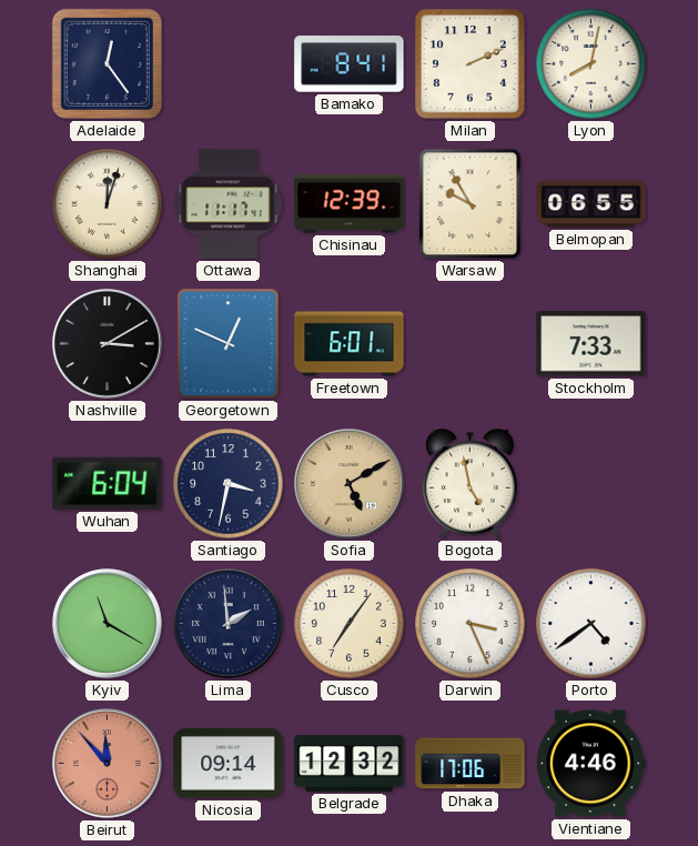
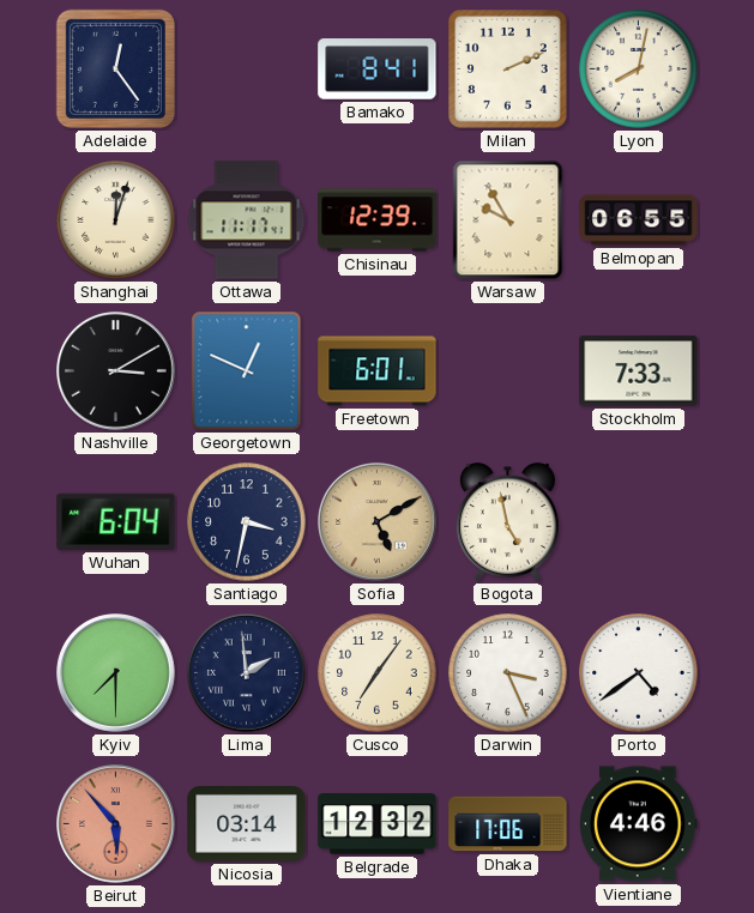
Kyiv: 11:20 -> 7:30
Beirut: 11:53 -> 5:53
Nicosia: 09:14 -> 03:14
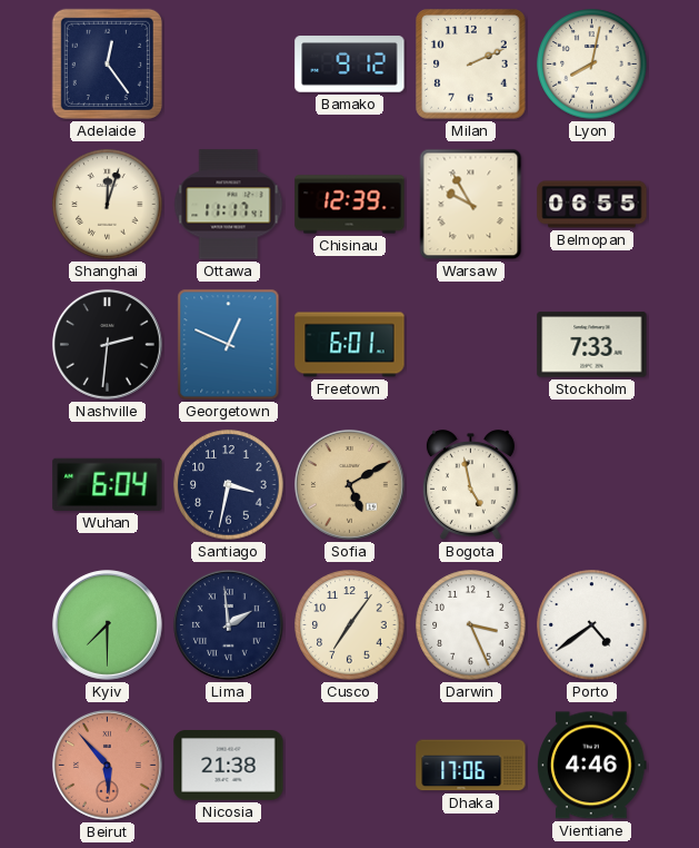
Bamako: 8:41 -> 9:12
Nashville: 3:10 -> 2:31
Nicosia: 03:14 -> 21:38
Belgrade: 12:32 -> none
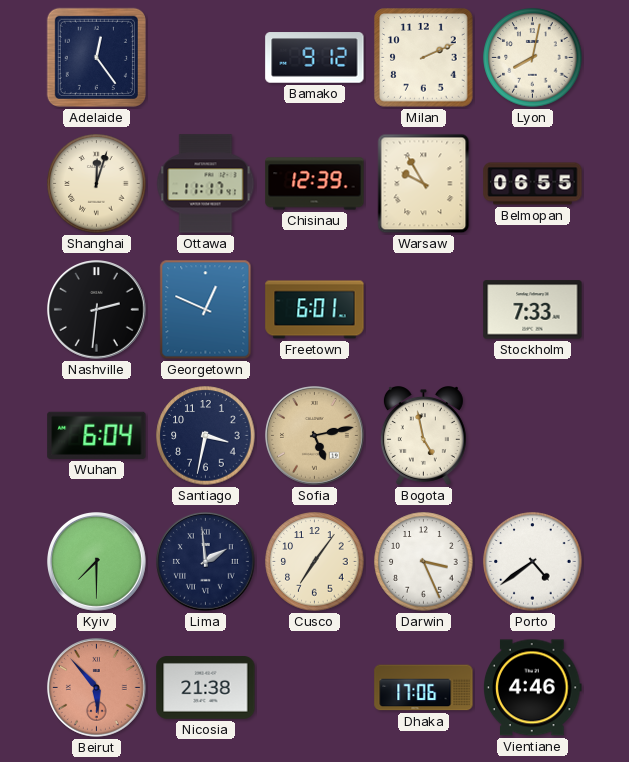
Sofia: 5:10 -> 5:13
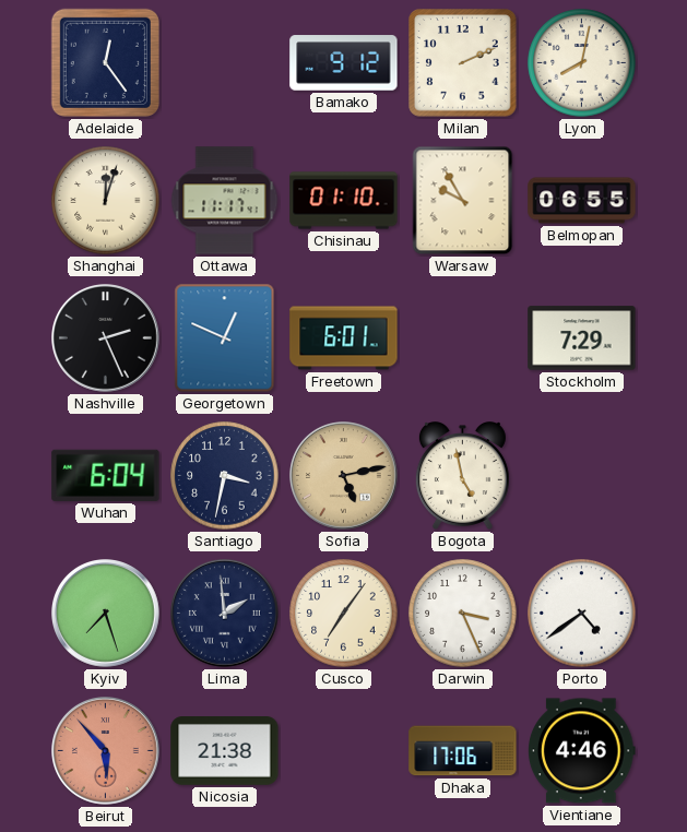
Chisinau: 12:39 -> 01:10
Nashville: 2:31 -> 2:26
Stockholm: 7:33 -> 7:29
Kyiv: 7:30 -> 7:27
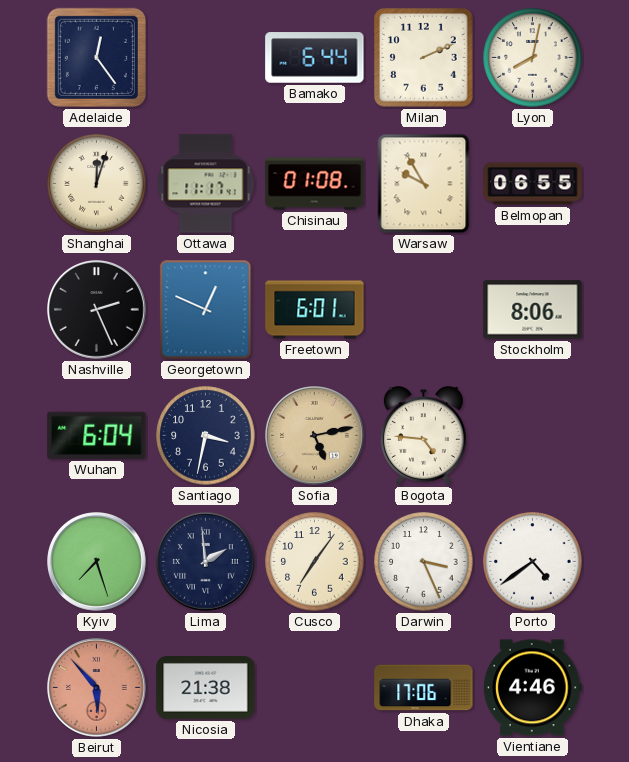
Bamako: 9:12 -> 6:44
Chisinau: 01:10 -> 01:08
Stockholm: 7:29 -> 8:06
Bogota: 4:58 -> 4:46
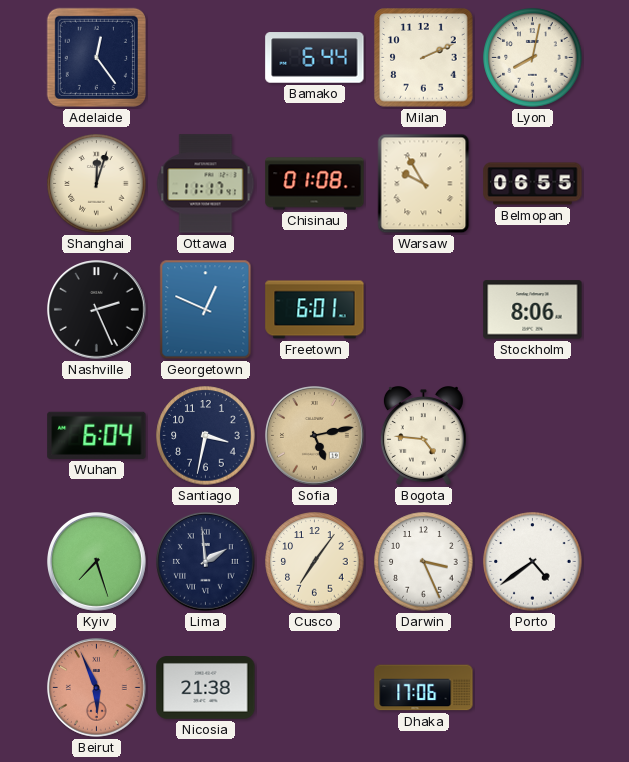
Beirut: 5:53 -> 5:56
Vientiane: 4:46 -> none
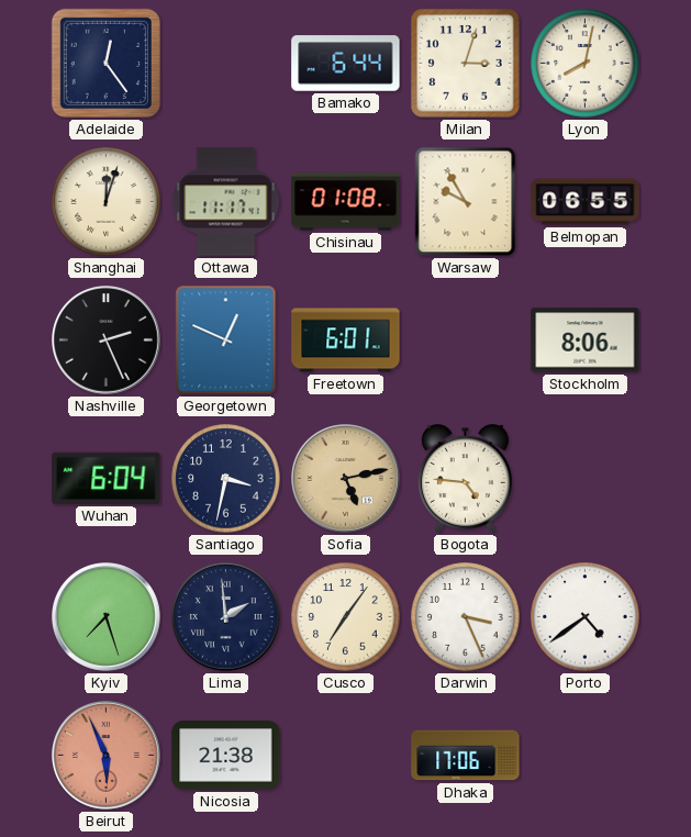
Milan: 2:11 -> 3:03
